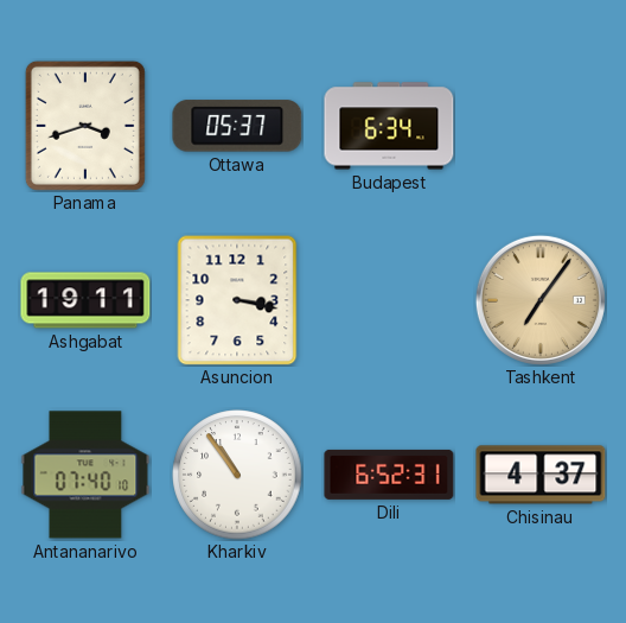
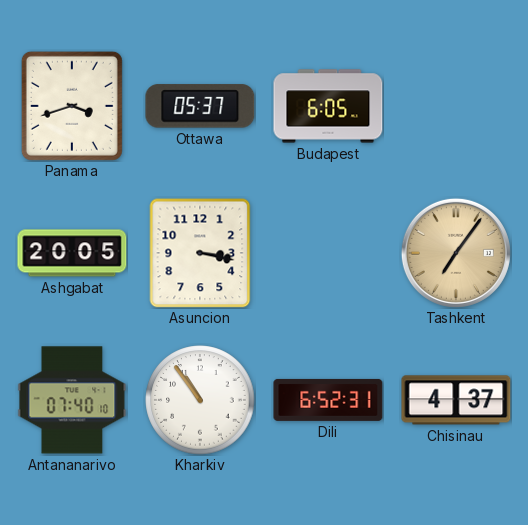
Budapest: 6:34 -> 6:05
Ashgabat: 19:11 -> 20:05
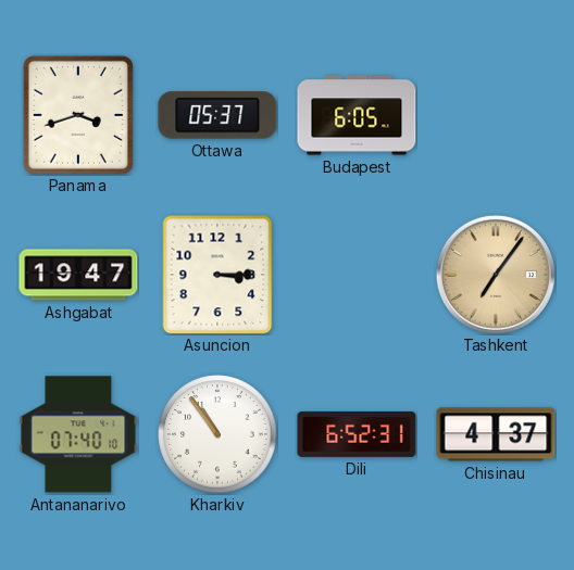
Ashgabat: 20:05 -> 19:47
Asuncion: 3:17 -> 3:15
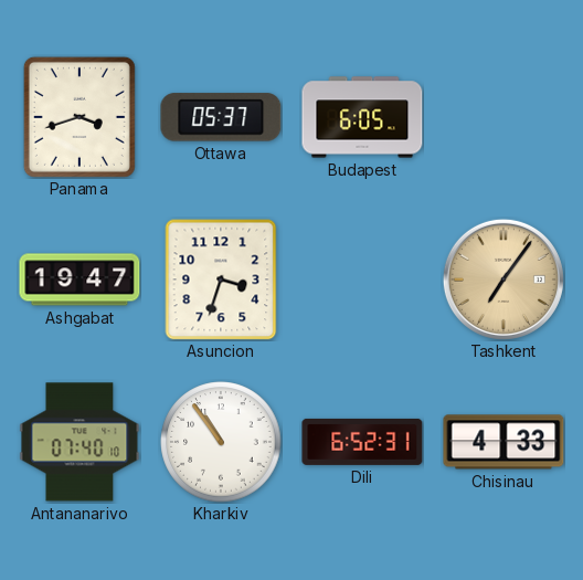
Asuncion: 3:15 -> 3:33
Chisinau: 4:37 -> 4:33
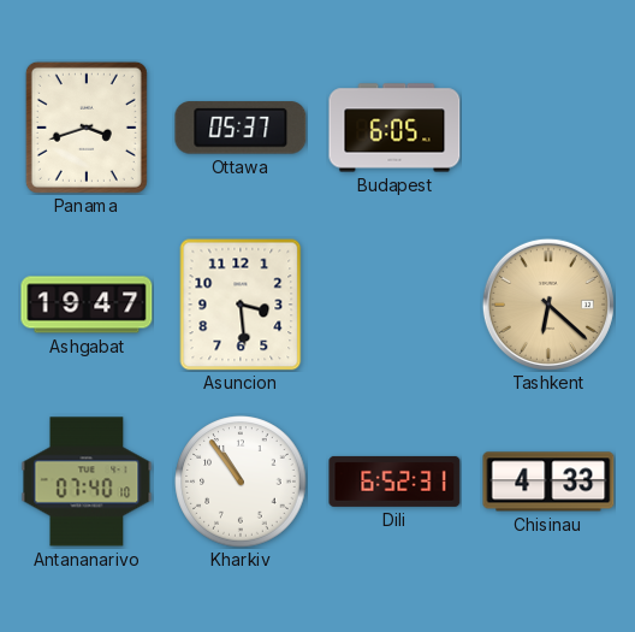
Asuncion: 3:33 -> 3:29
Tashkent: 7:06 -> 6:22
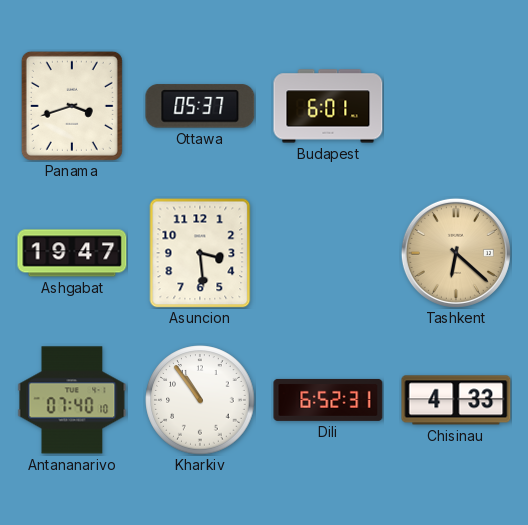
Budapest: 6:05 -> 6:01
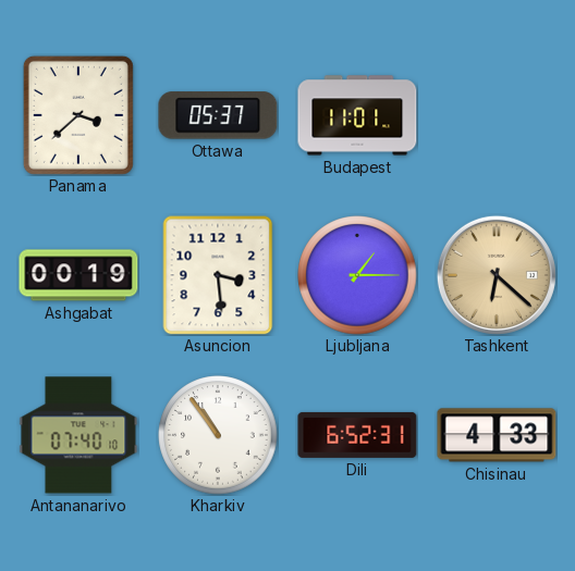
Panama: 3:42 -> 3:38
Budapest: 6:01 -> 11:01
Ashgabat: 19:47 -> 00:19
Ljubljana: none -> 1:15
